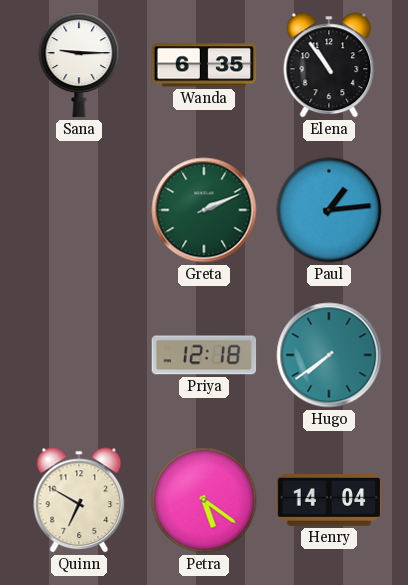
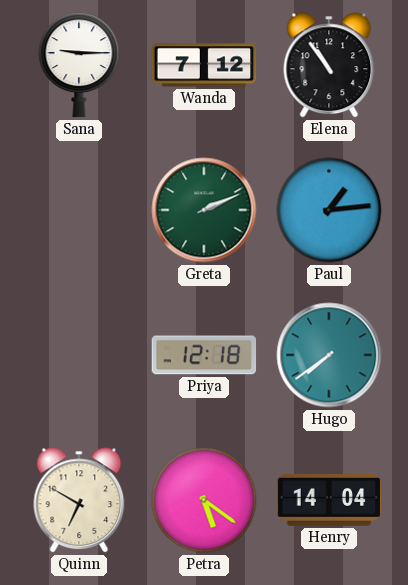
Wanda: 6:35 -> 7:12
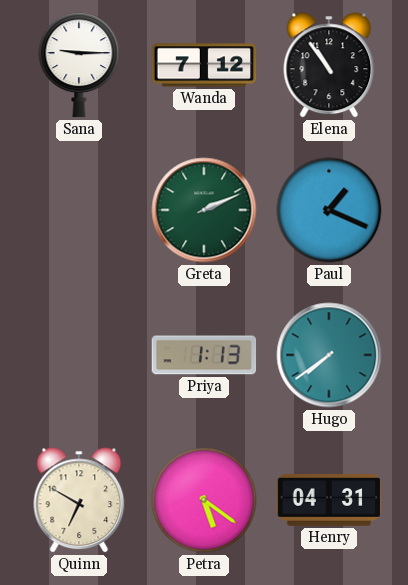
Paul: 1:14 -> 1:19
Priya: 12:18 -> 1:13
Henry: 14:04 -> 04:31
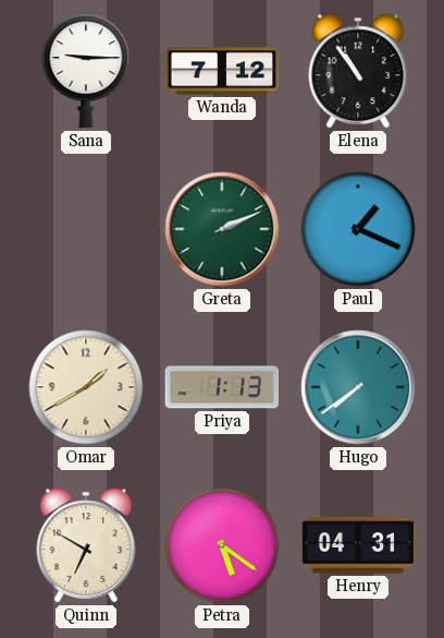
Omar: none -> 1:40
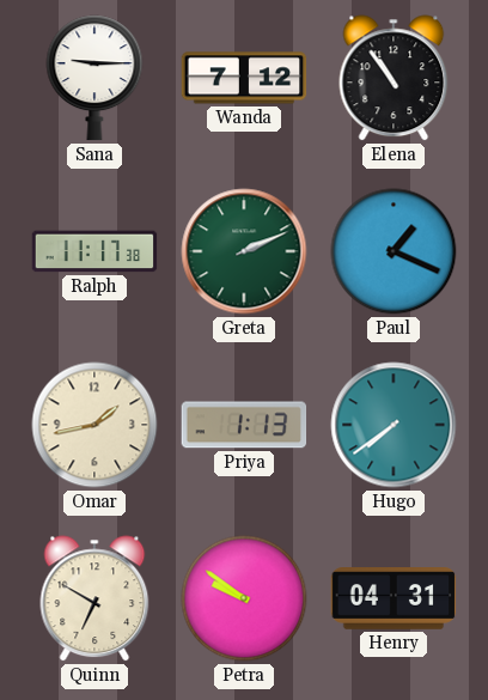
Ralph: none -> 11:17
Omar: 1:40 -> 1:43
Petra: 5:21 -> 9:51
